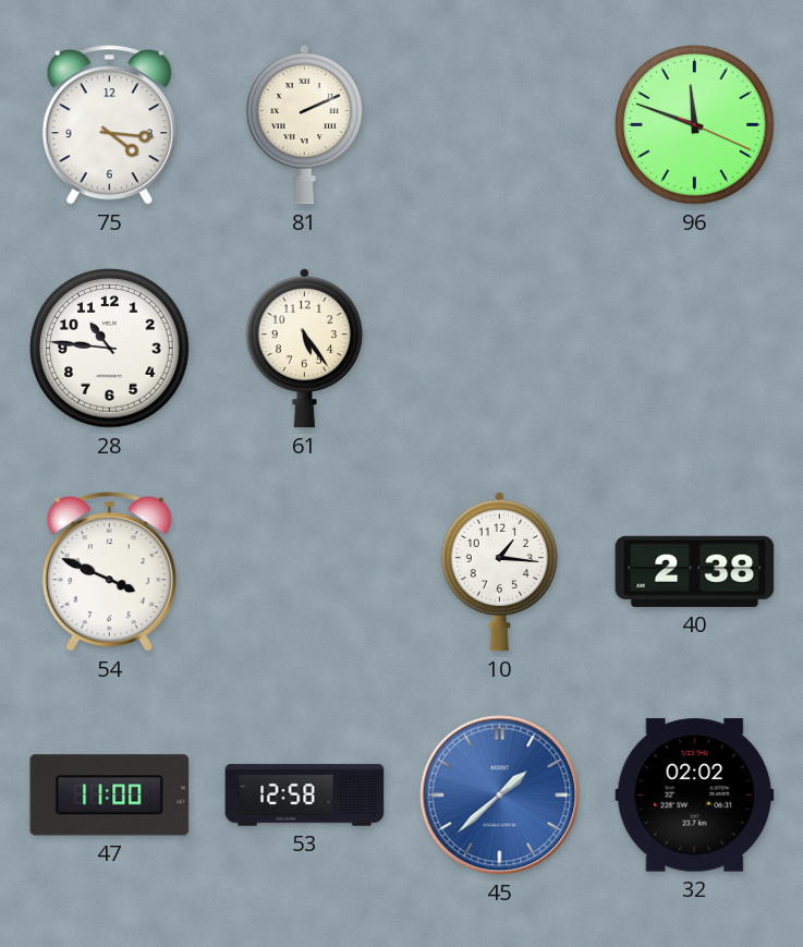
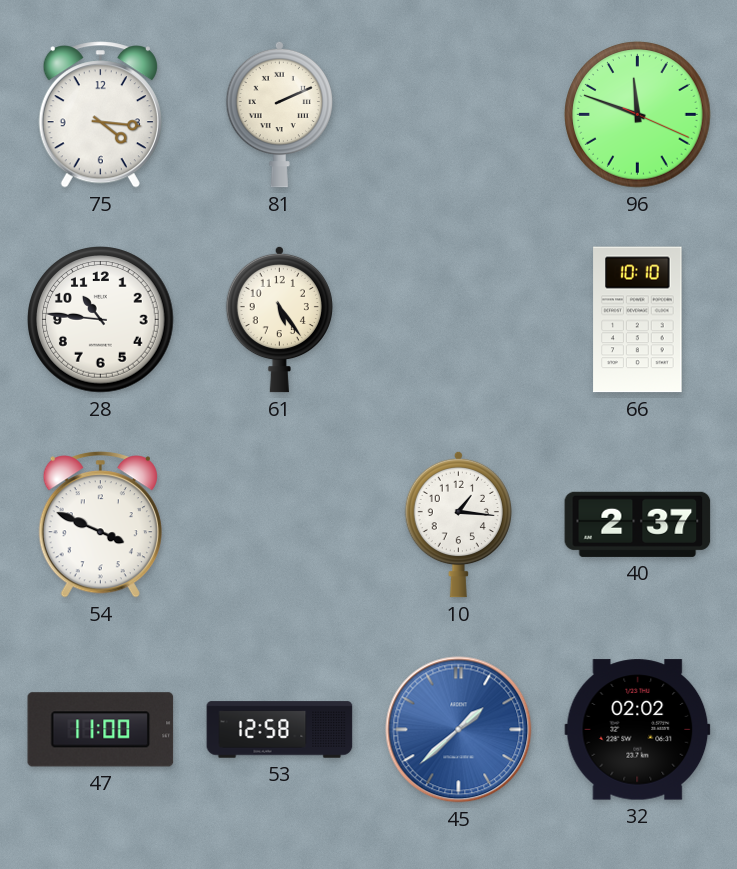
66: none -> 10:10
40: 2:38 -> 2:37
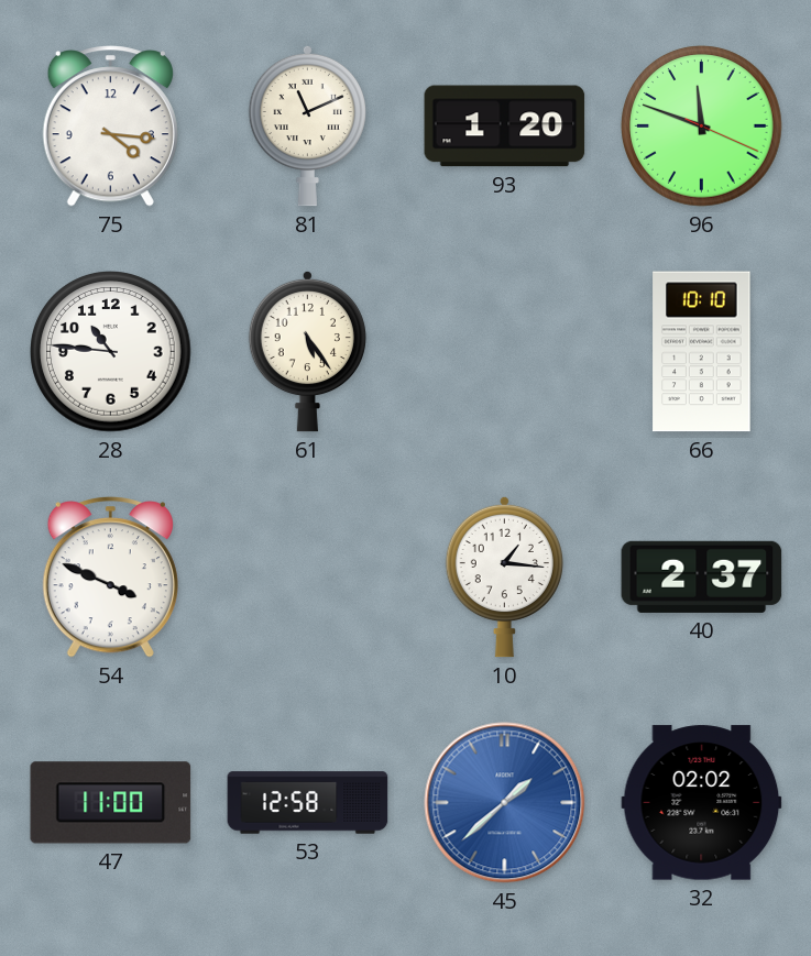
81: 2:11 -> 11:11
93: none -> 1:20
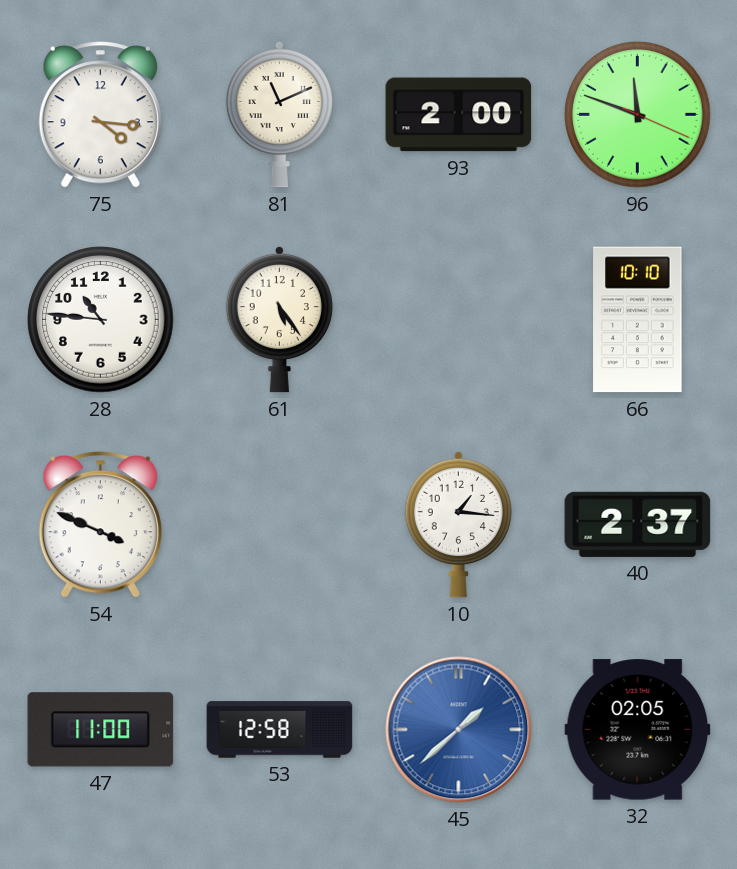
93: 1:20 -> 2:00
32: 02:02 -> 02:05
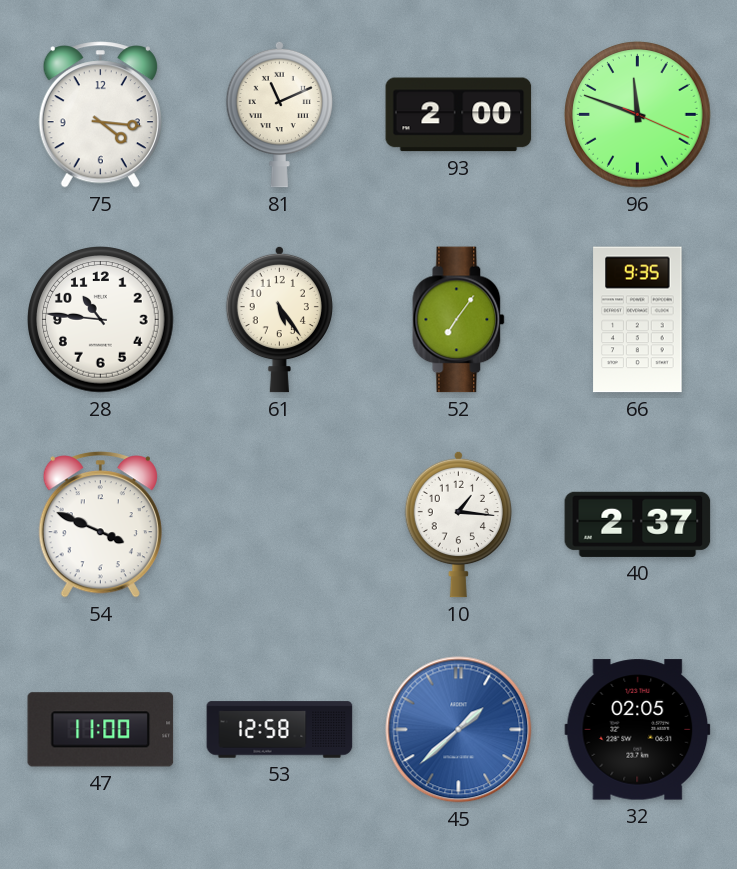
52: none -> 7:06
66: 10:10 -> 9:35
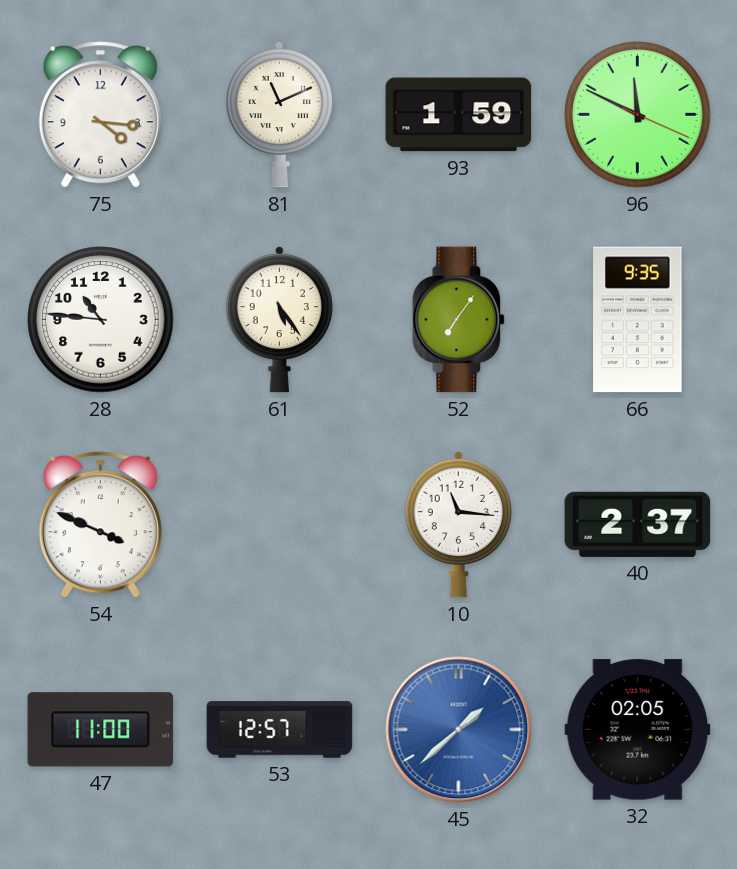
93: 2:00 -> 1:59
96: 11:48 -> 11:49
10: 1:16 -> 11:16
53: 12:58 -> 12:57
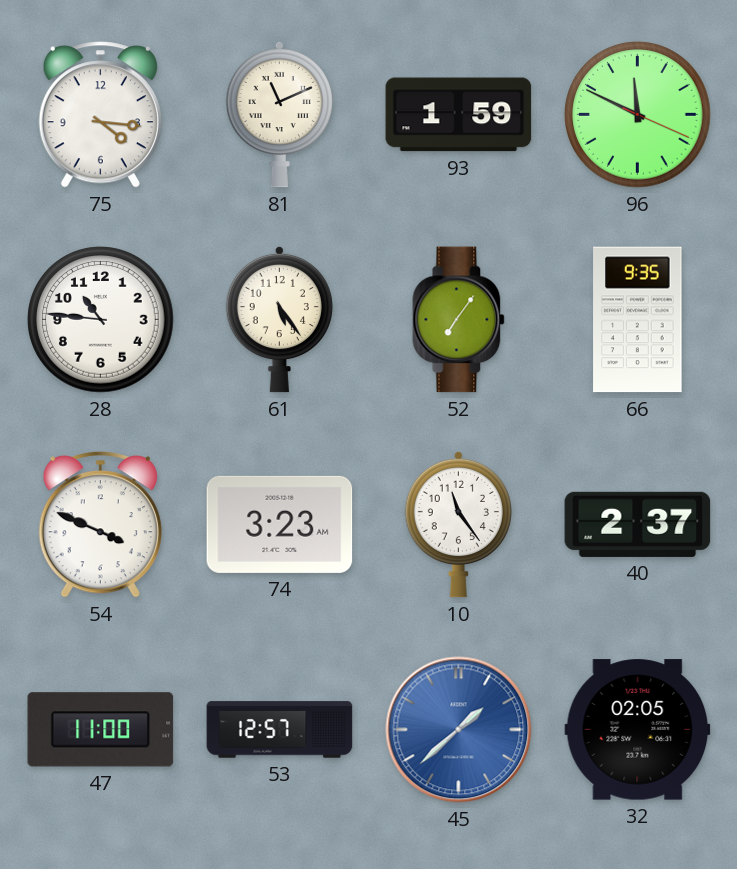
74: none -> 3:23
10: 11:16 -> 11:24
